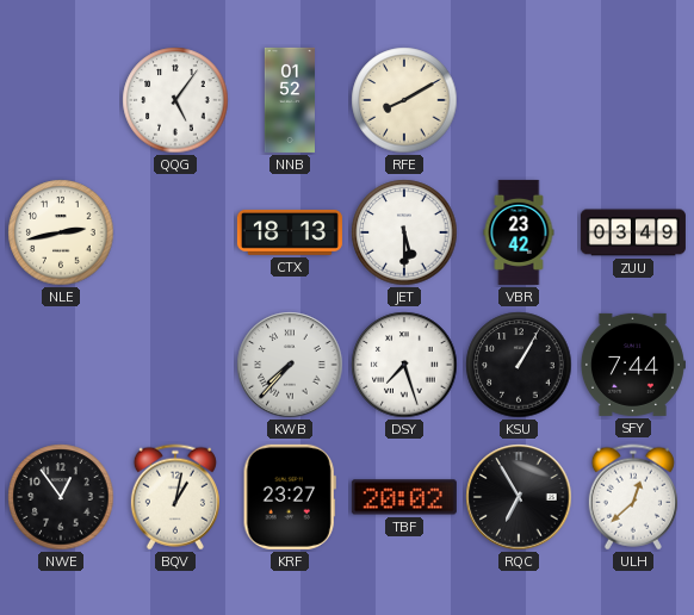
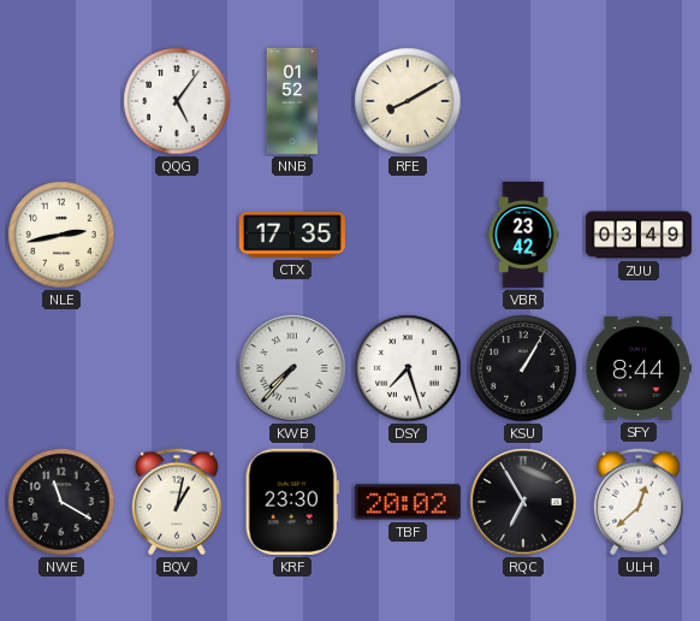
CTX: 18:13 -> 17:35
JET: 5:30 -> none
SFY: 7:44 -> 8:44
NWE: 12:54 -> 11:20
KRF: 23:27 -> 23:30
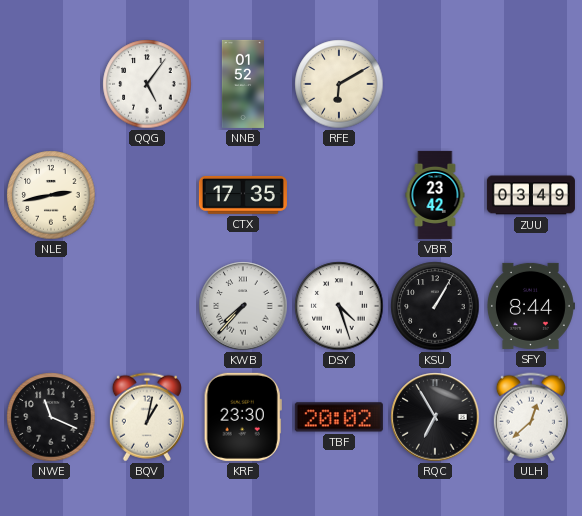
RFE: 8:10 -> 6:10
DSY: 7:27 -> 4:27
NWE: 11:20 -> 11:19
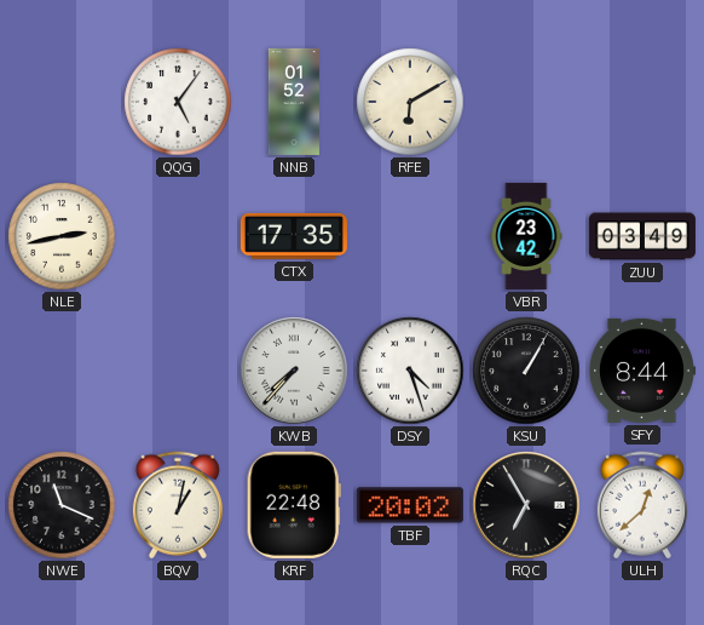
KRF: 23:30 -> 22:48
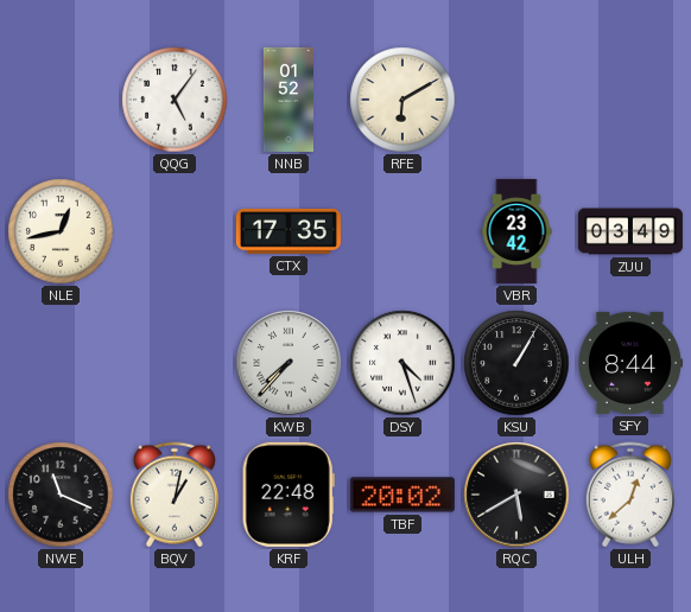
NLE: 2:43 -> 12:43
RQC: 6:55 -> 5:40
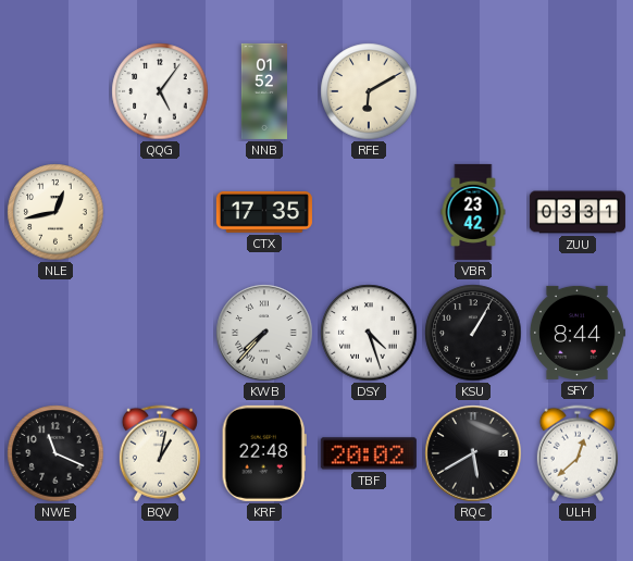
ZUU: 03:49 -> 03:31
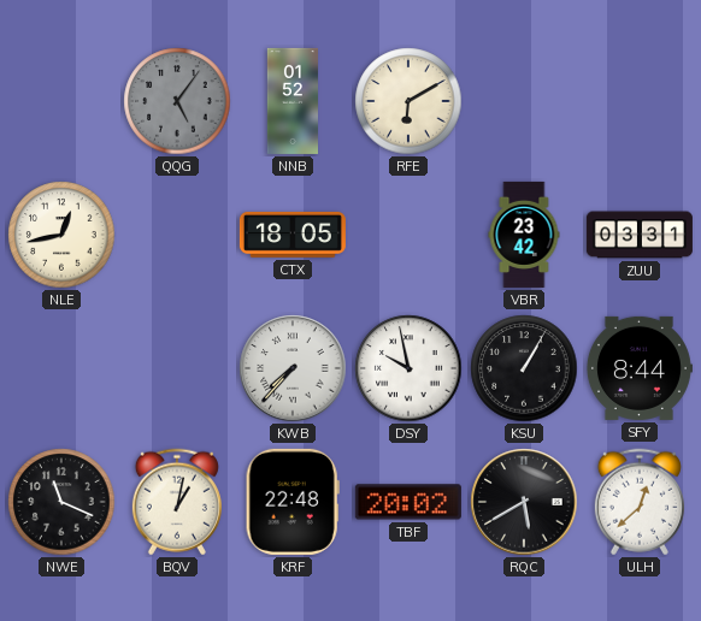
QQG dial: white -> grey
CTX: 17:35 -> 18:05
DSY: 4:27 -> 9:58
